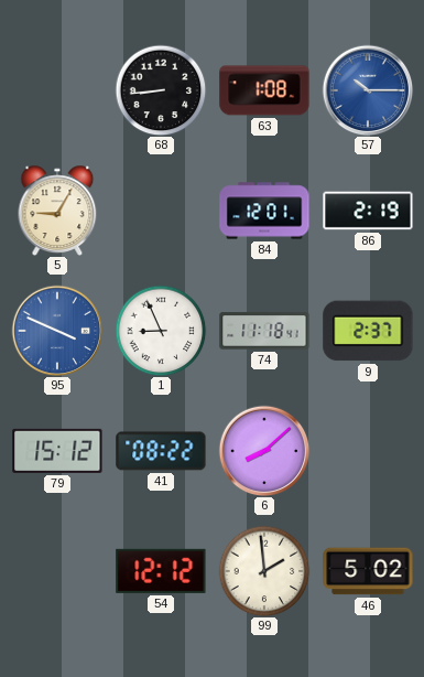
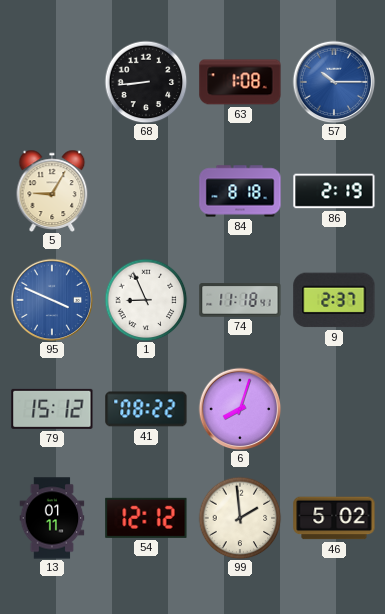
84: 12:01 -> 8:18
6: 8:08 -> 8:03
13: none -> 01:11
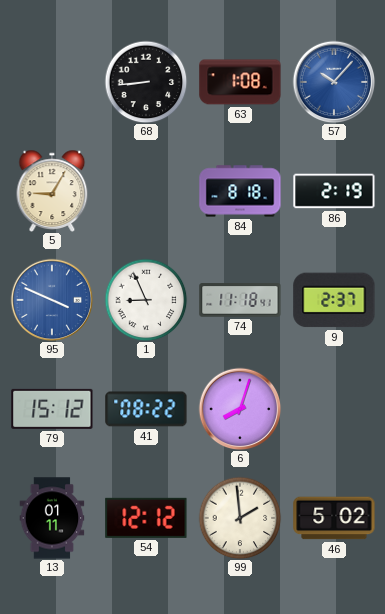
57: 10:15 -> 10:07
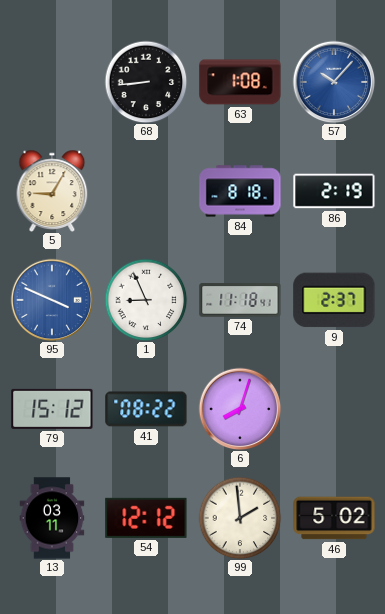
13: 01:11 -> 03:11
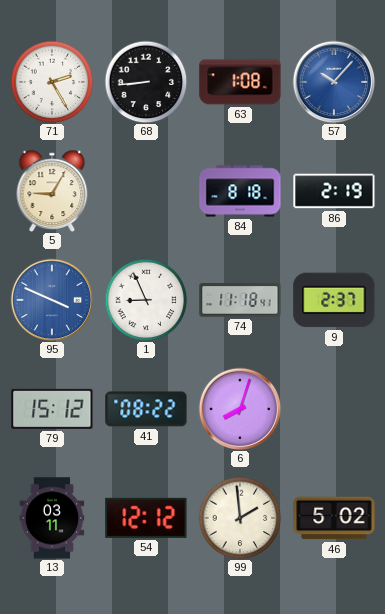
71: none -> 2:25
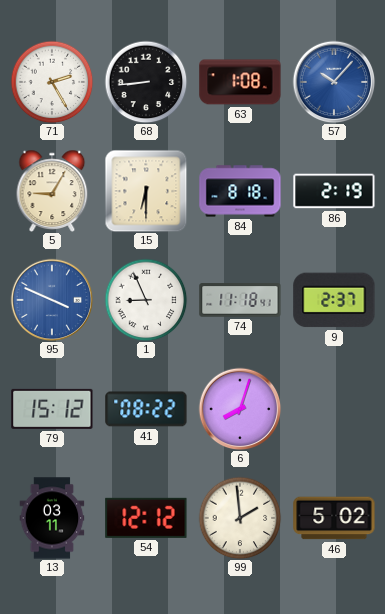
15: none -> 6:30
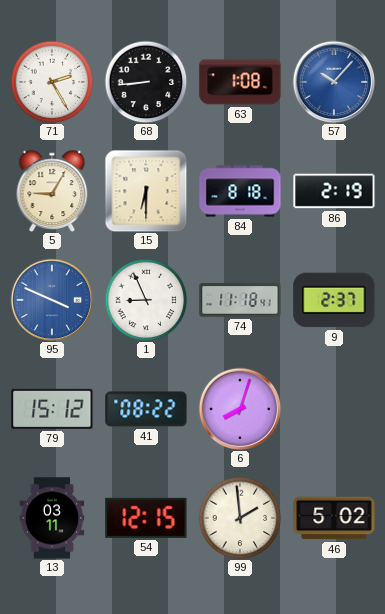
54: 12:12 -> 12:15
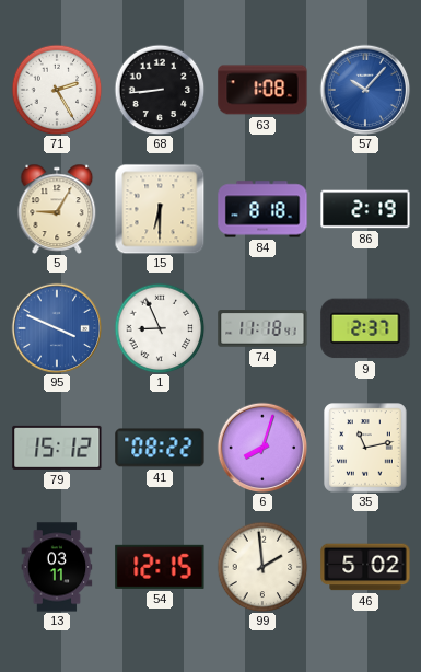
35: none -> 11:13
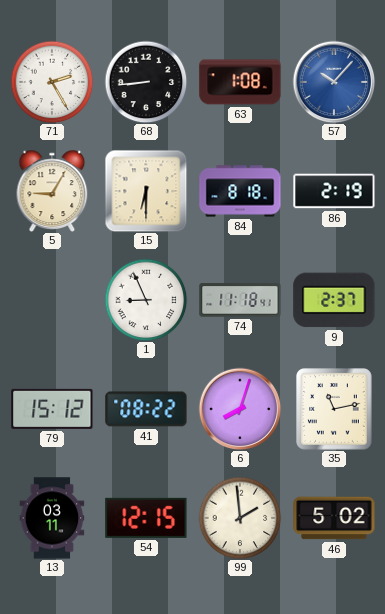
95: 3:49 -> none
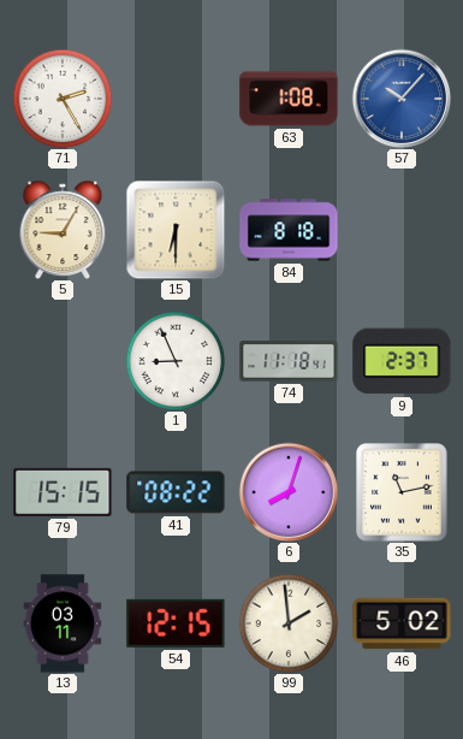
68: 8:44 -> none
86: 2:19 -> none
79: 15:12 -> 15:15
